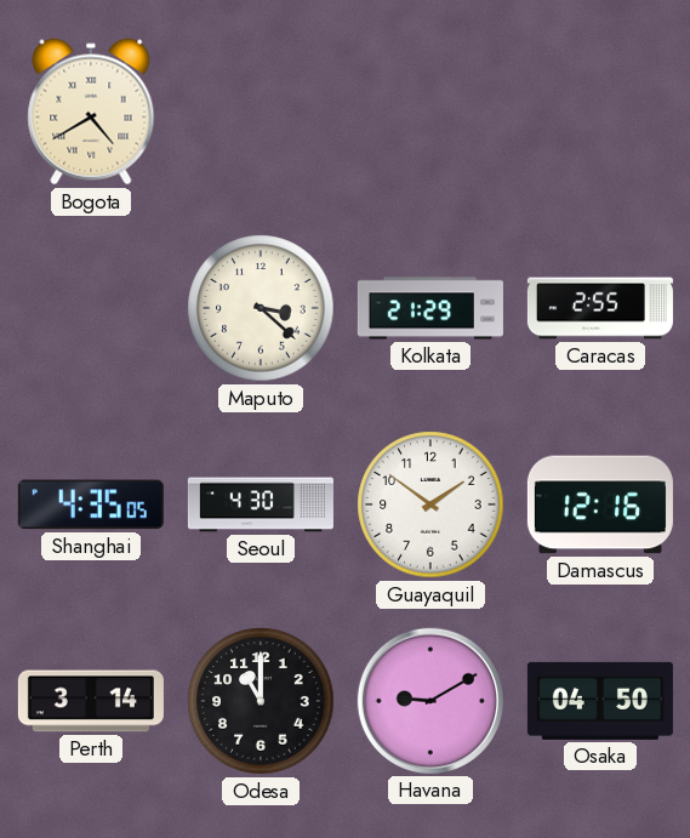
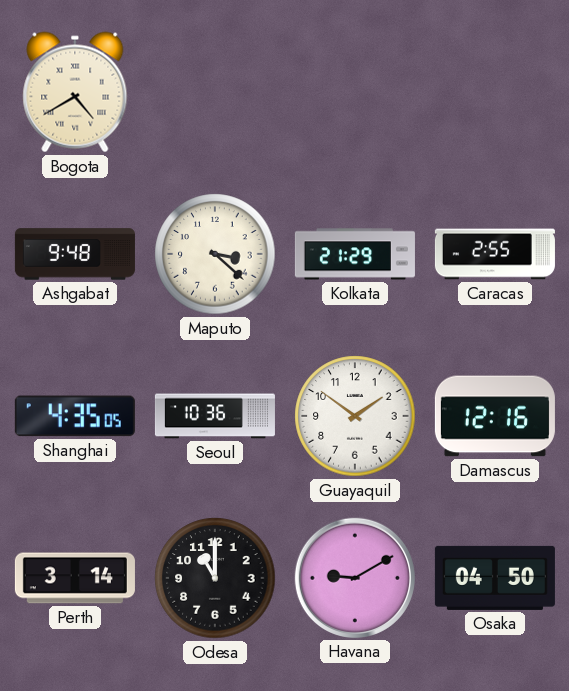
Ashgabat: none -> 9:48
Seoul: 4:30 -> 10:36
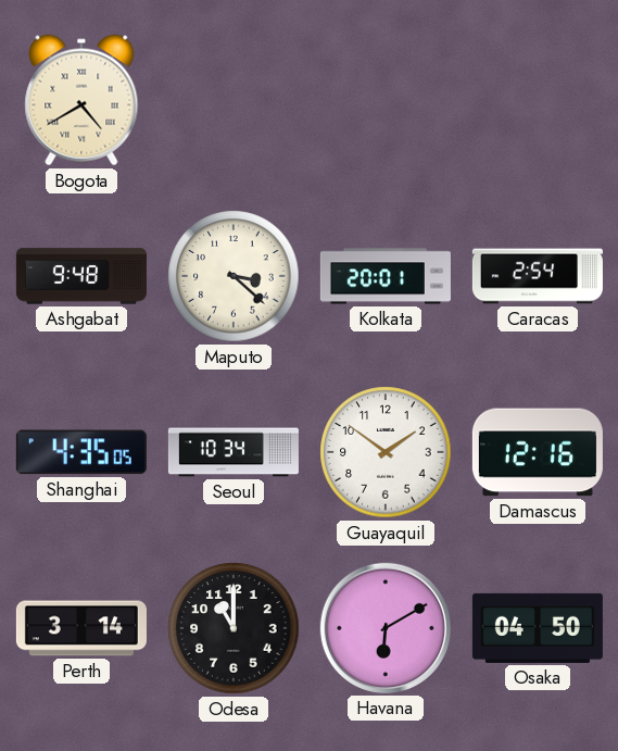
Kolkata: 21:29 -> 20:01
Caracas: 2:55 -> 2:54
Seoul: 10:36 -> 10:34
Havana: 9:10 -> 6:10
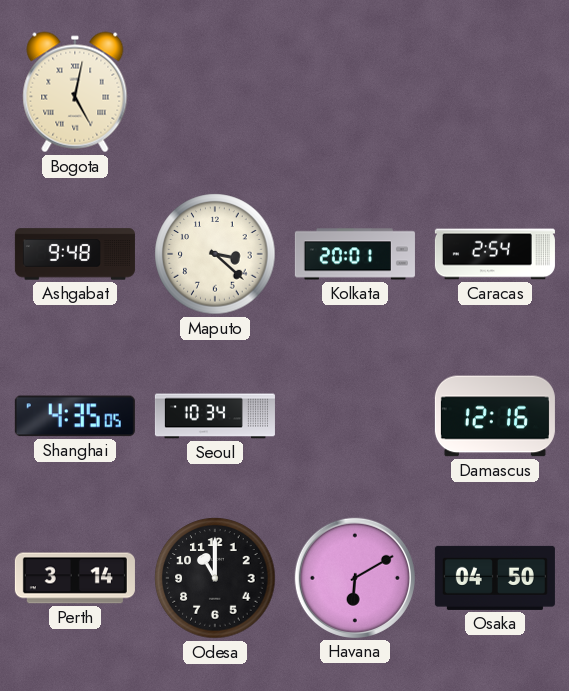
Bogota: 4:40 -> 5:02
Guayaquil: 1:51 -> none
